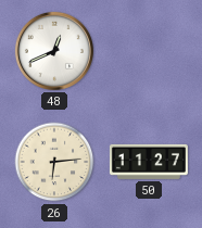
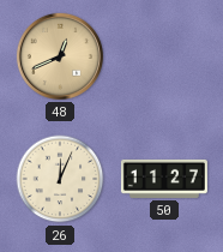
48 dial: white -> champagne
26: 6:14 -> 12:04
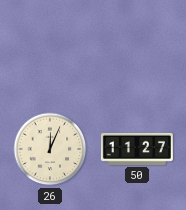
48: 12:41 -> none
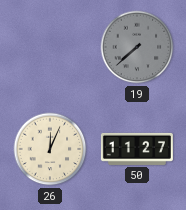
19: none -> 7:38
